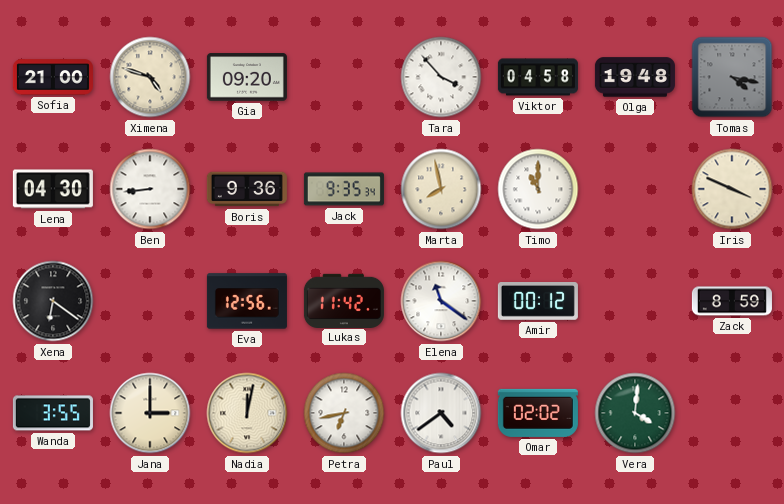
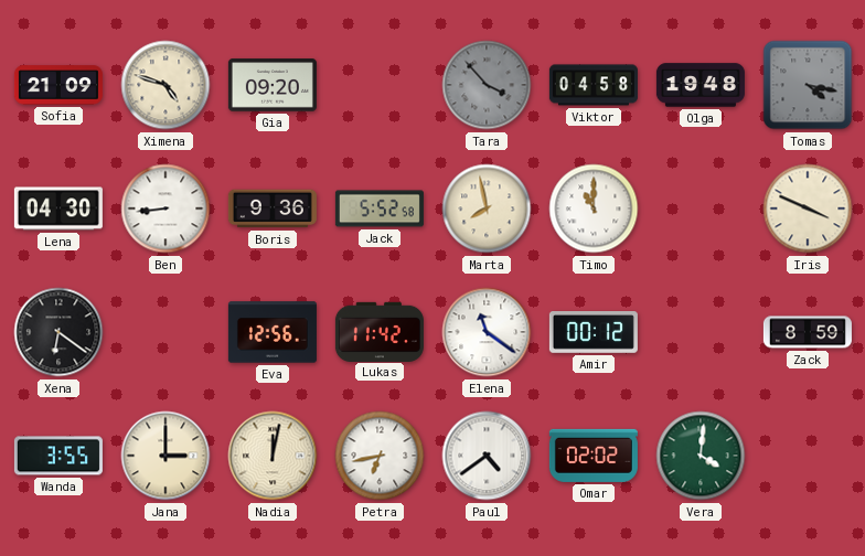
Sofia: 21:00 -> 21:09
Tara dial: white -> grey
Jack: 9:35 -> 5:52
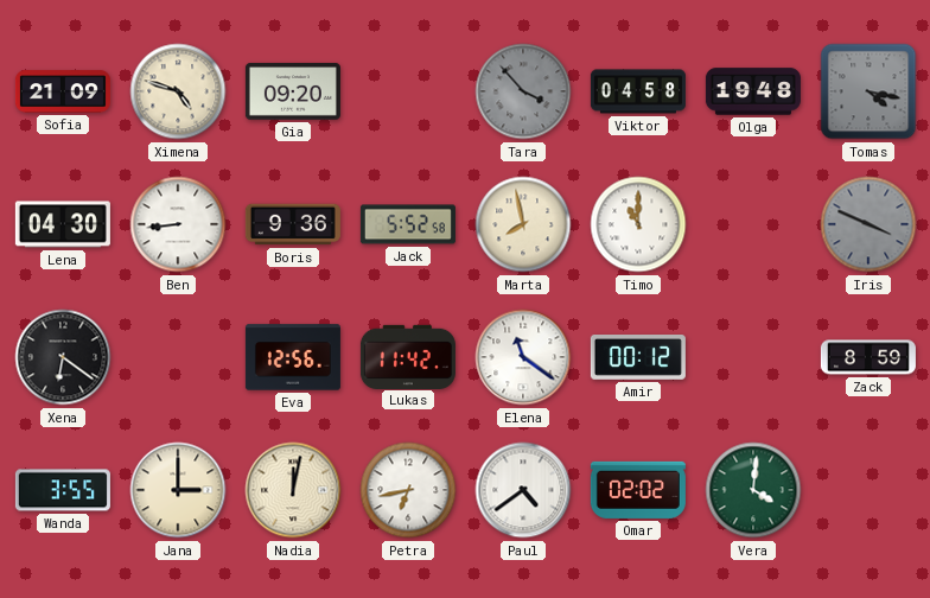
Iris dial: cream -> grey
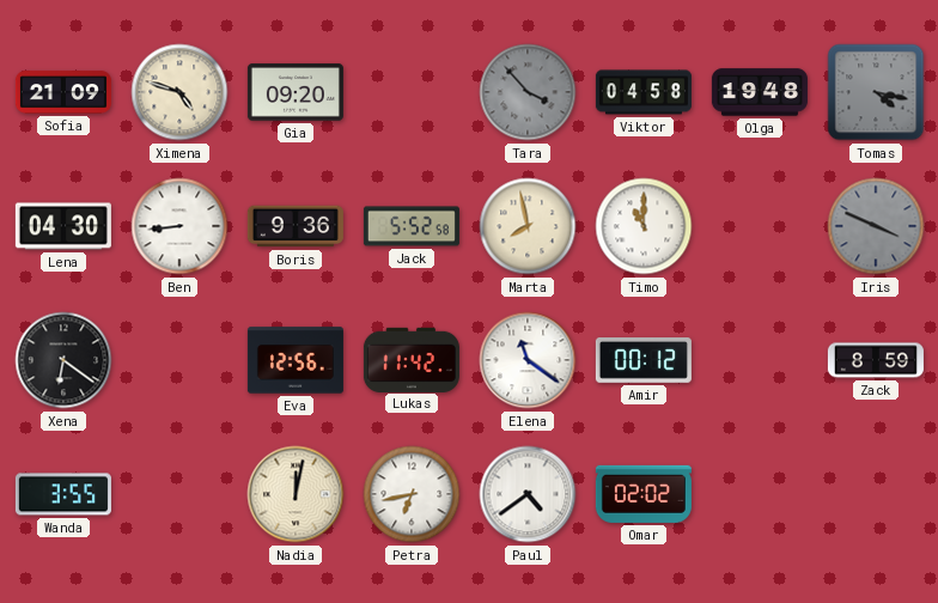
Jana: 3:00 -> none
Vera: 4:01 -> none
